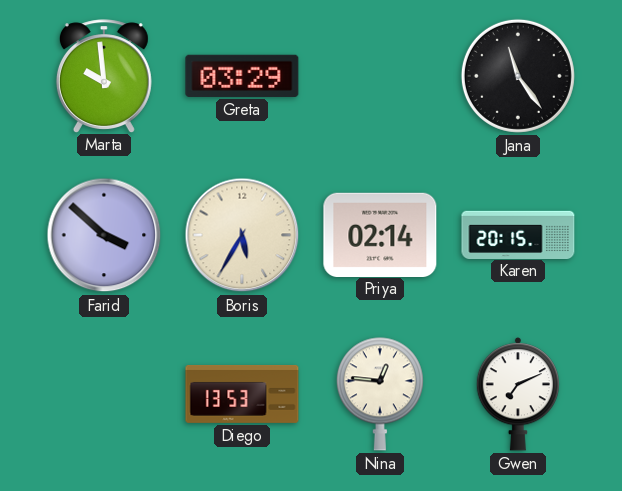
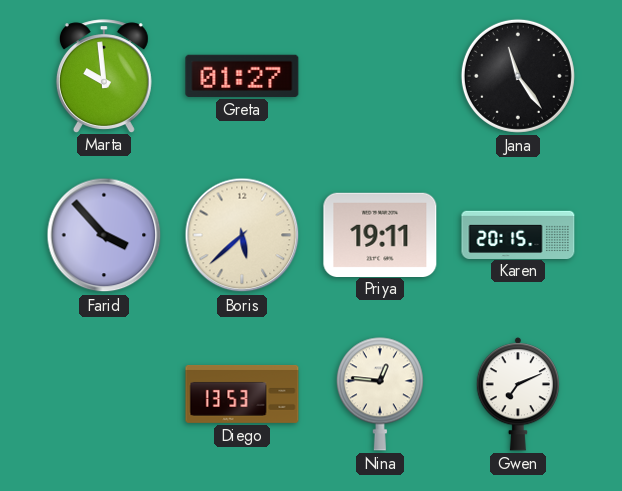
Greta: 03:29 -> 01:27
Farid: 3:52 -> 3:53
Boris: 5:35 -> 5:38
Priya: 02:14 -> 19:11
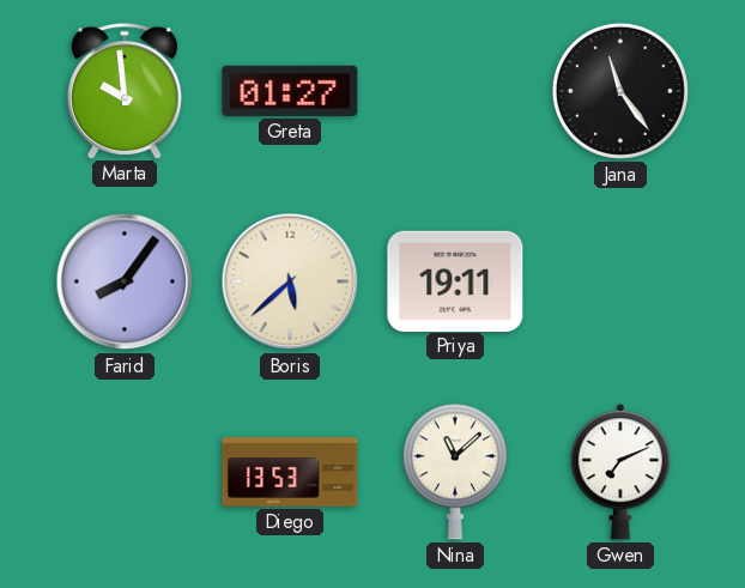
Farid: 3:53 -> 8:06
Karen: 20:15 -> none
Nina: 12:46 -> 11:08
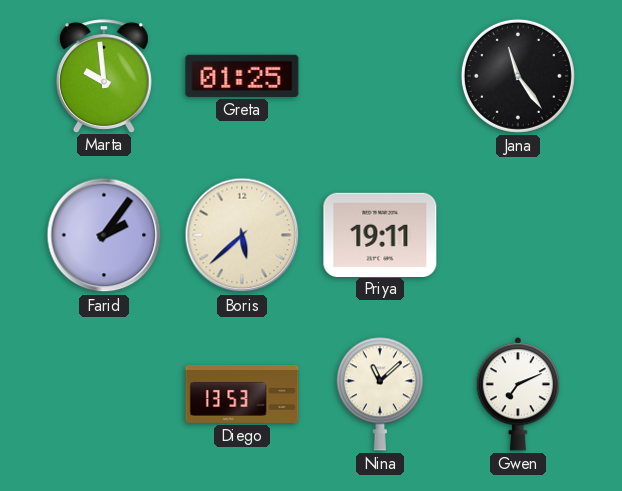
Greta: 01:27 -> 01:25
Farid: 8:06 -> 2:06
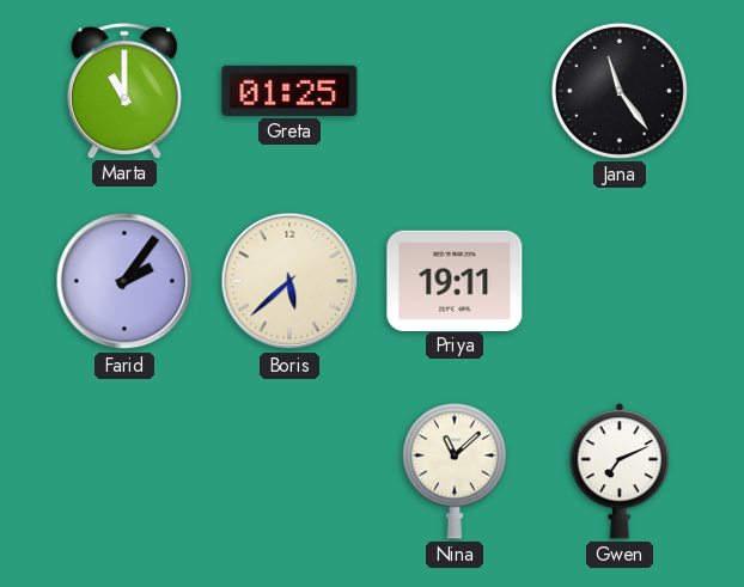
Marta: 9:59 -> 11:00
Diego: 13:53 -> none
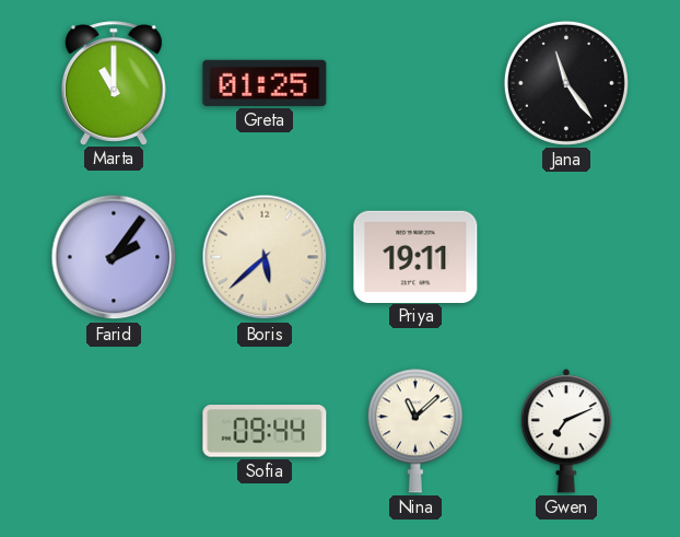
Sofia: none -> 09:44
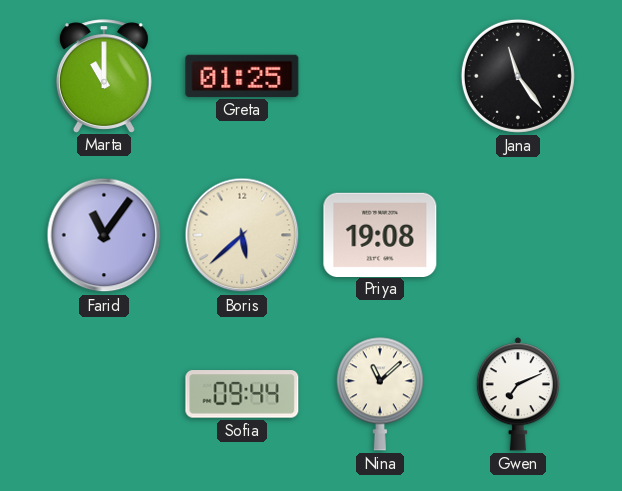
Farid: 2:06 -> 11:06
Priya: 19:11 -> 19:08
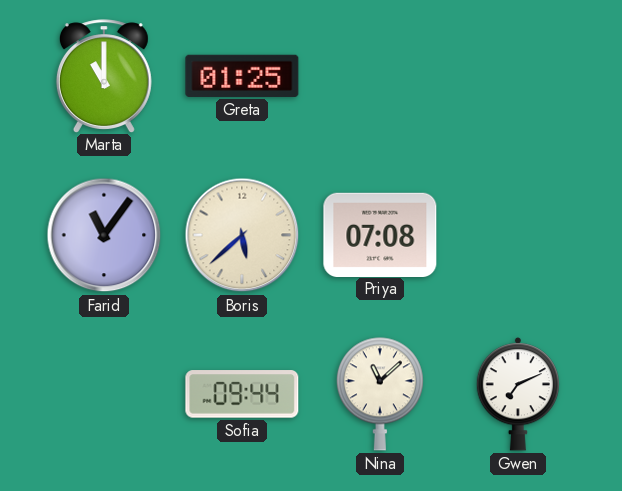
Jana: 11:24 -> none
Priya: 19:08 -> 07:08
